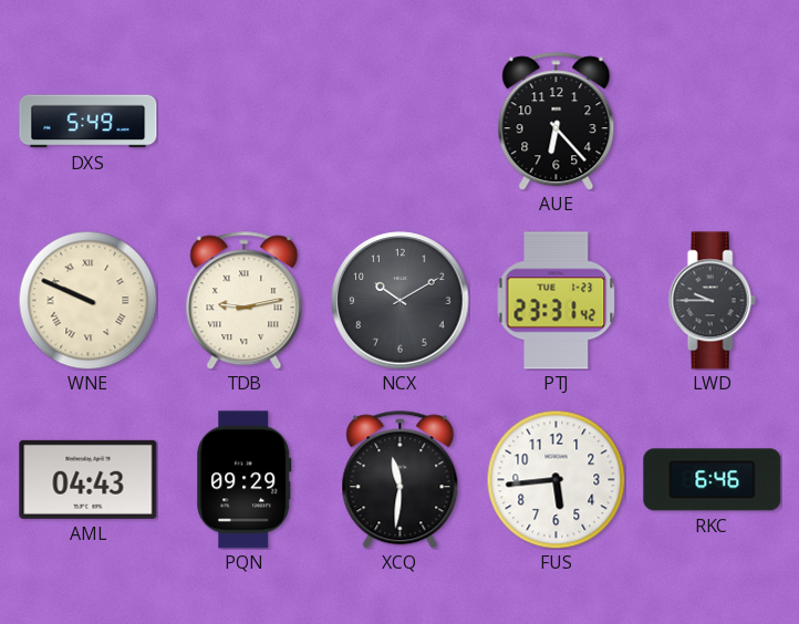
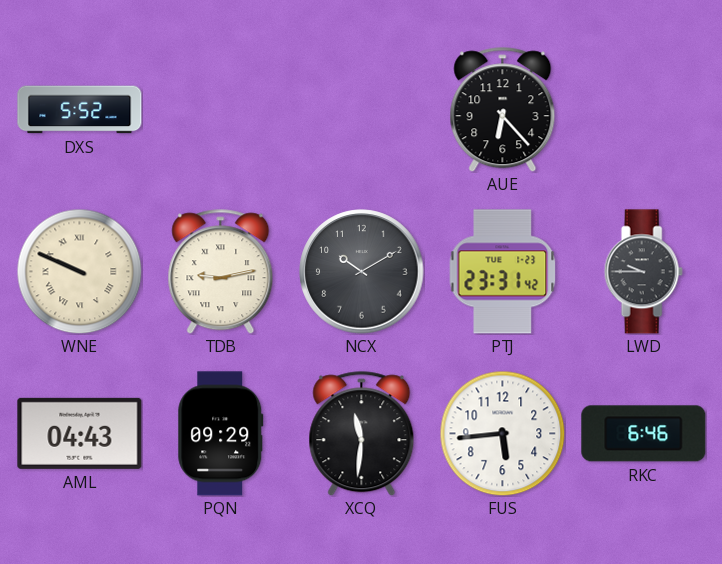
DXS: 5:49 -> 5:52
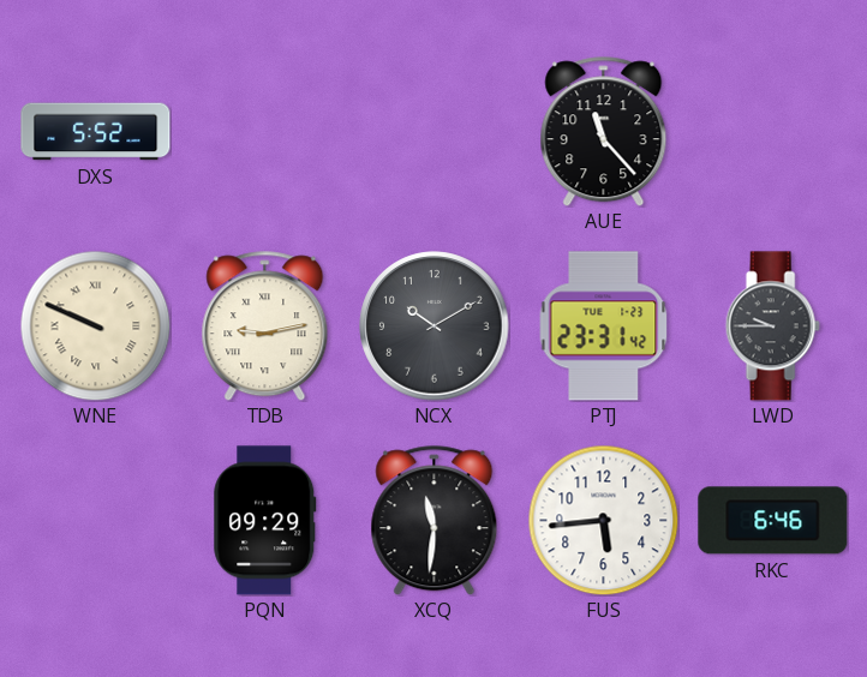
AUE: 6:23 -> 11:23
AML: 04:43 -> none
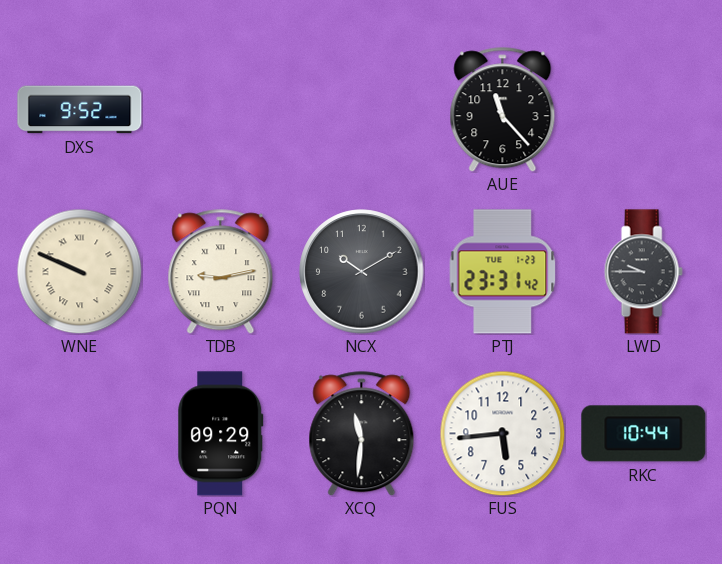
DXS: 5:52 -> 9:52
RKC: 6:46 -> 10:44
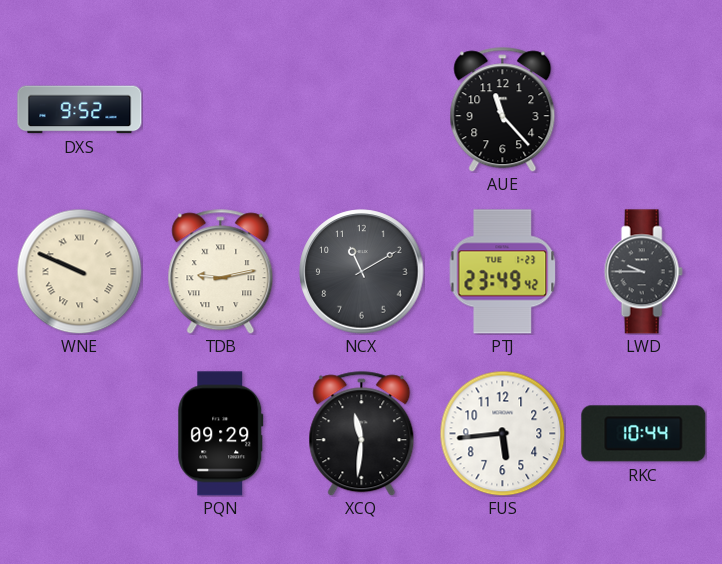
NCX: 10:10 -> 11:10
PTJ: 23:31 -> 23:49
